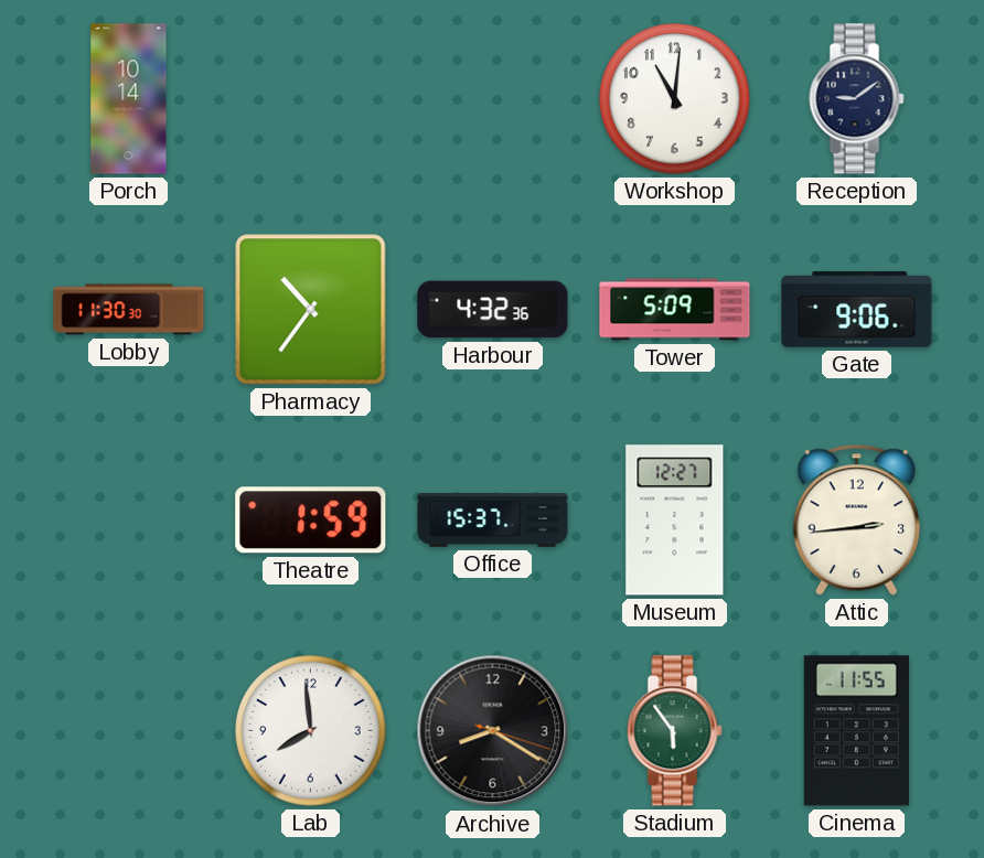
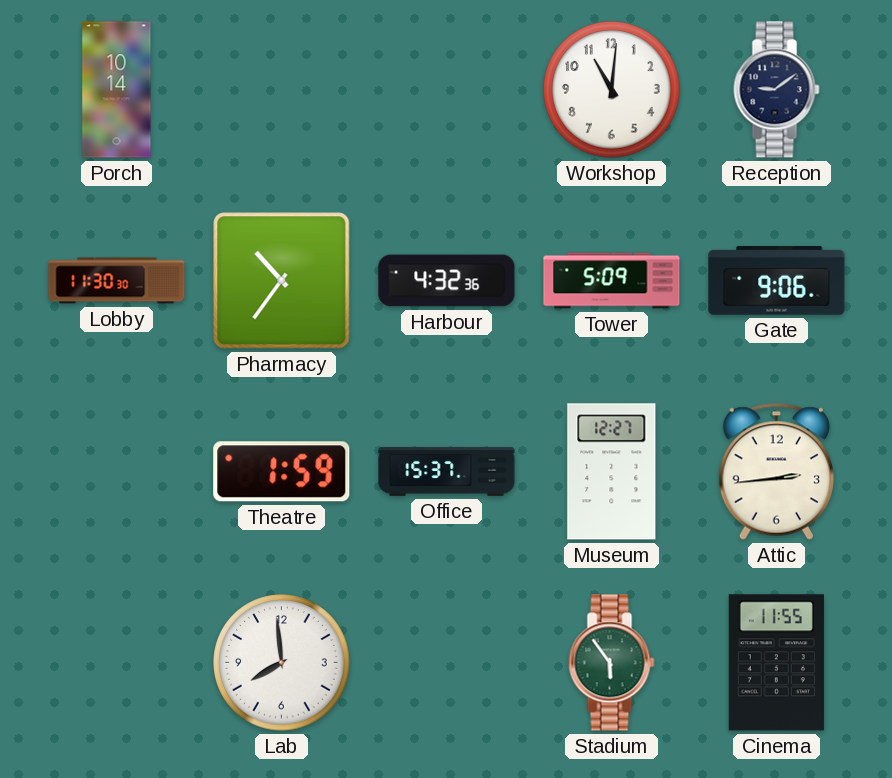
Archive: 8:20 -> none
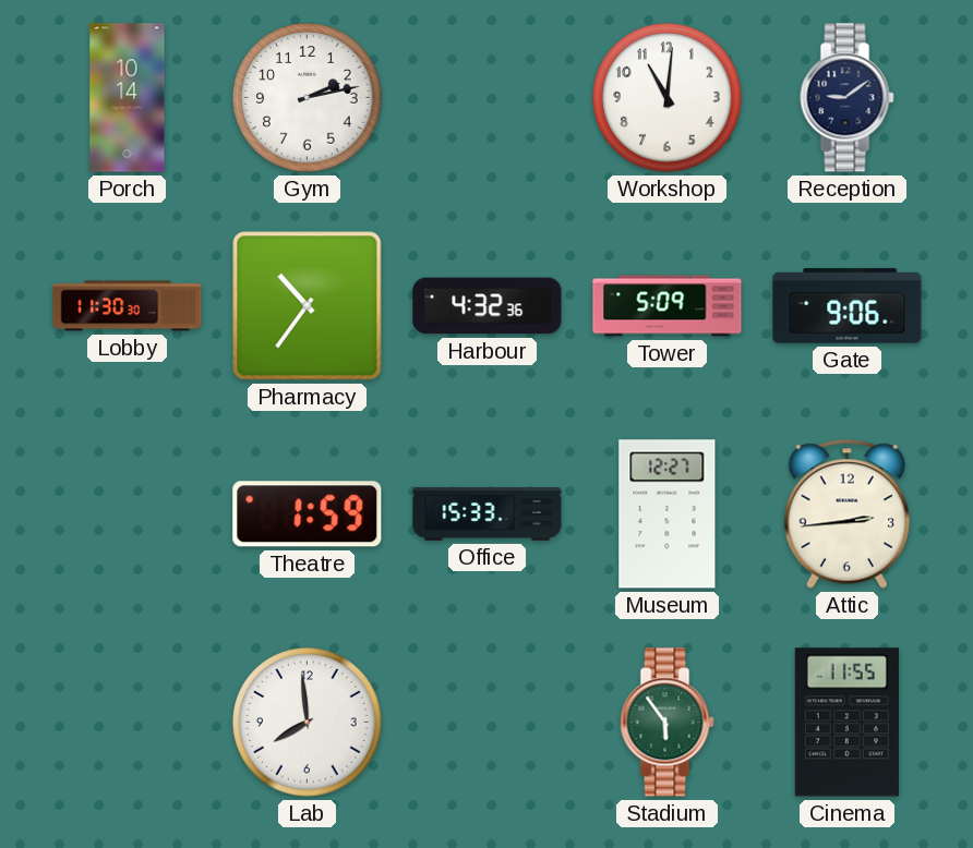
Gym: none -> 2:13
Office: 15:37 -> 15:33
